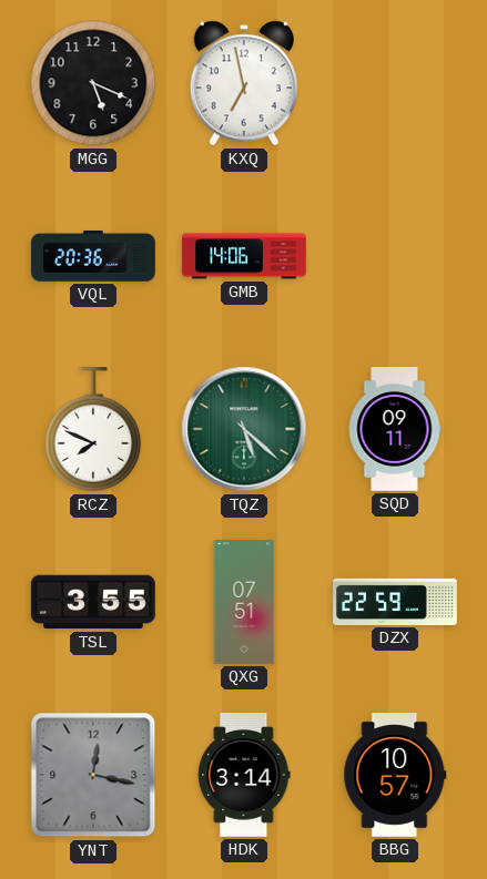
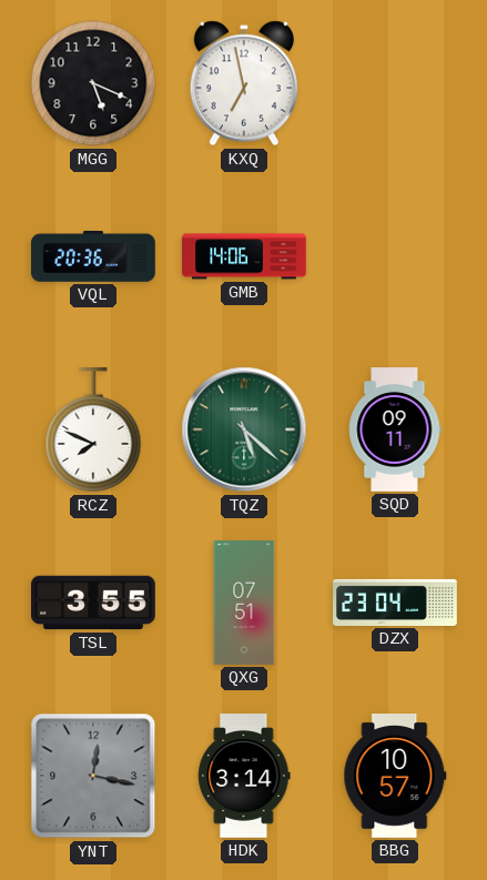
DZX: 22:59 -> 23:04
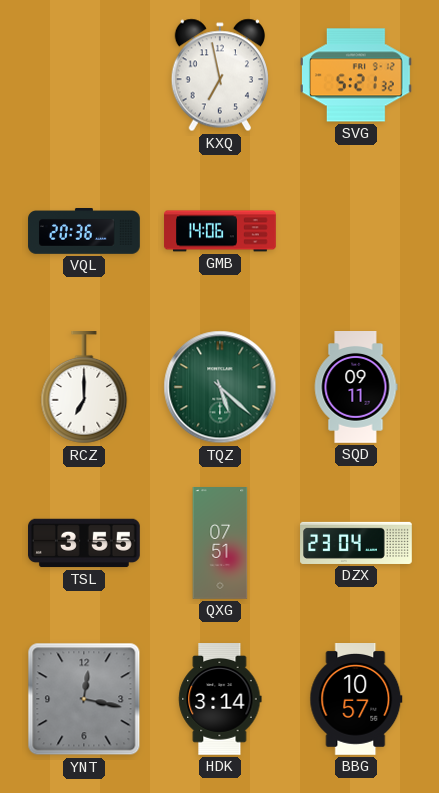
MGG: 5:19 -> none
SVG: none -> 5:21
RCZ: 7:49 -> 7:00
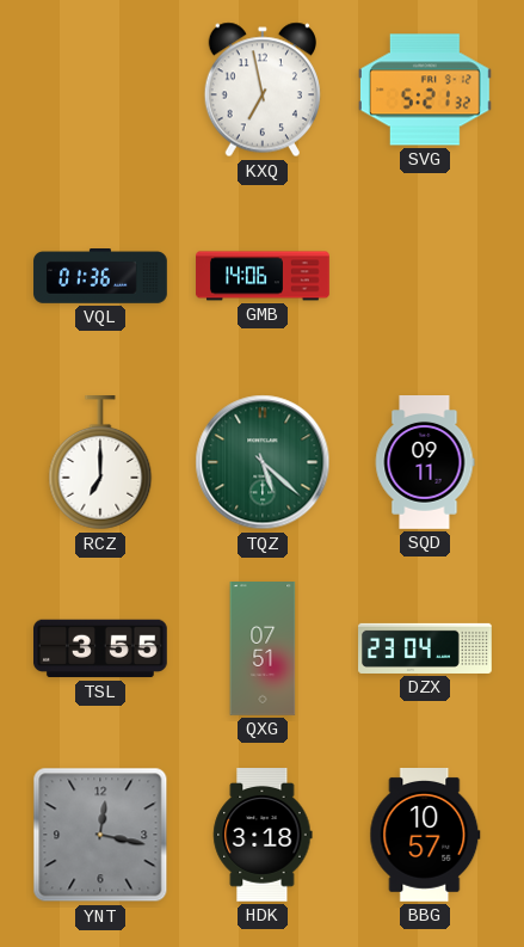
VQL: 20:36 -> 01:36
HDK: 3:14 -> 3:18
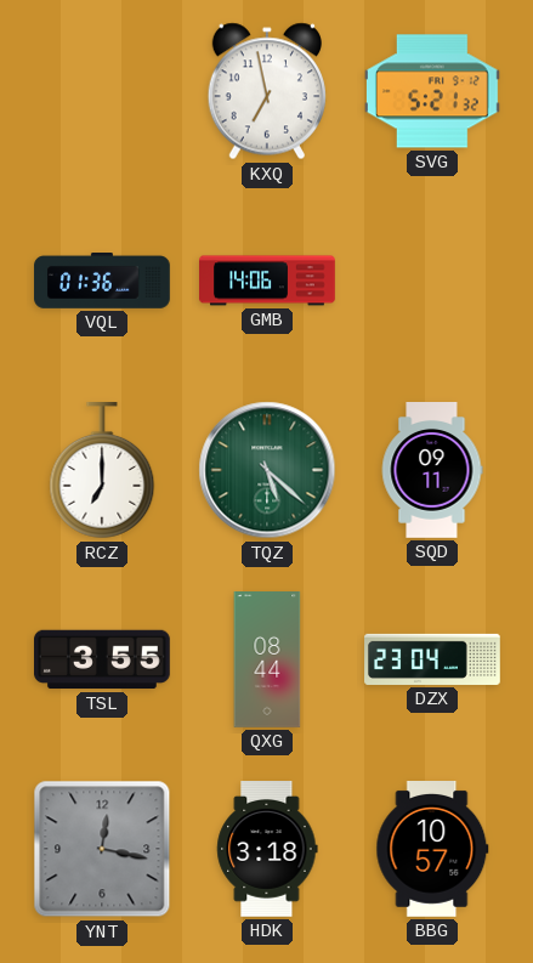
QXG: 07:51 -> 08:44
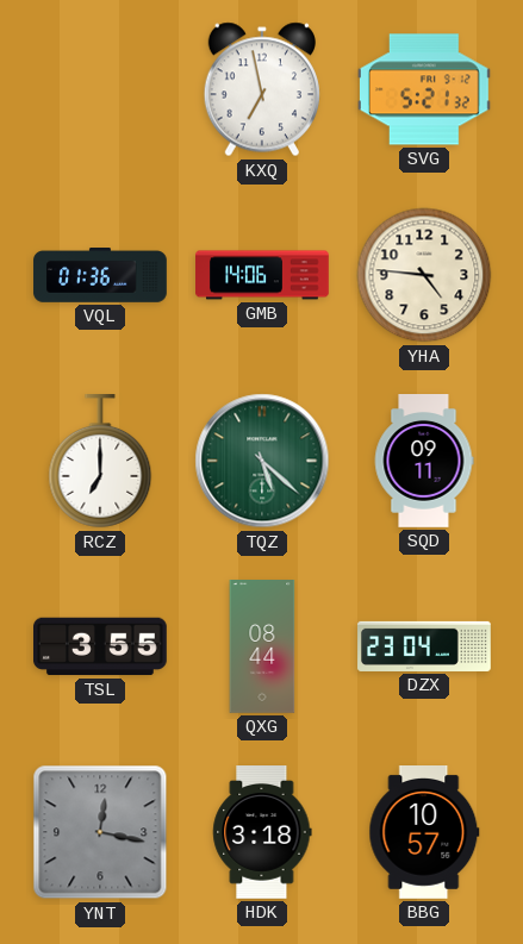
YHA: none -> 4:46
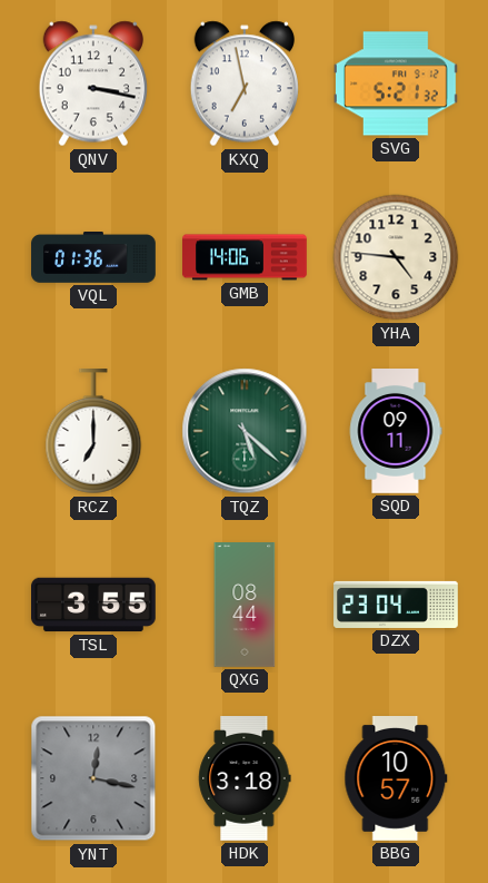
QNV: none -> 3:17
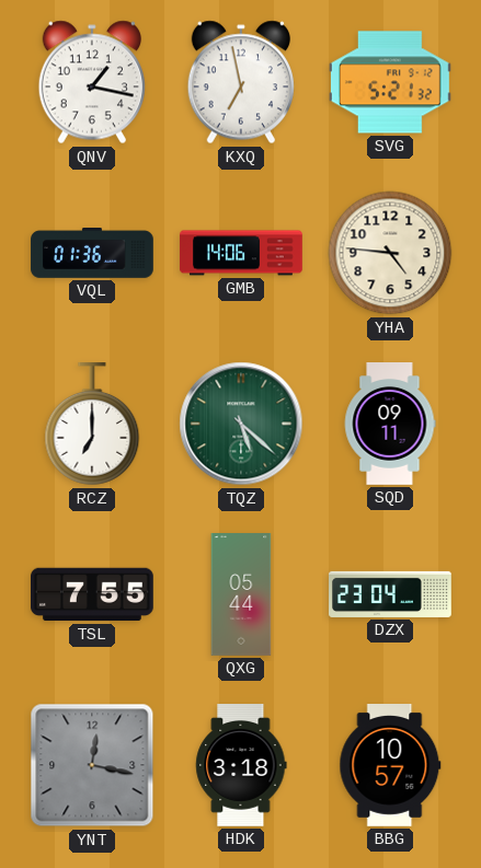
QNV: 3:17 -> 1:17
TSL: 3:55 -> 7:55
QXG: 08:44 -> 05:44
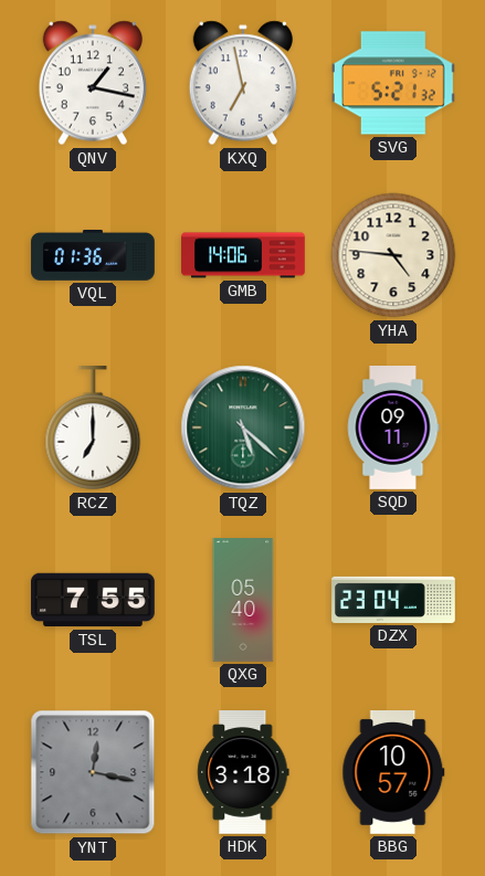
QXG: 05:44 -> 05:40
